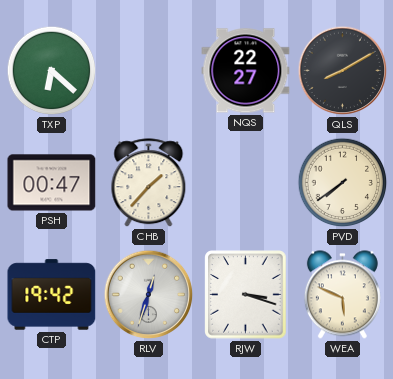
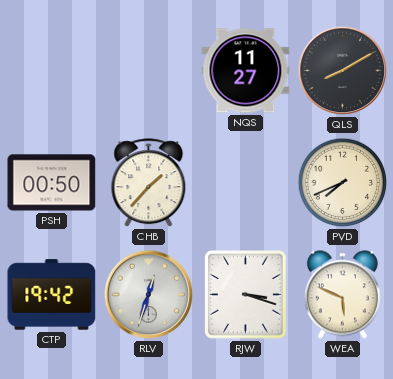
TXP: 6:22 -> none
NQS: 22:27 -> 11:27
PSH: 00:47 -> 00:50
PVD: 7:39 -> 7:41
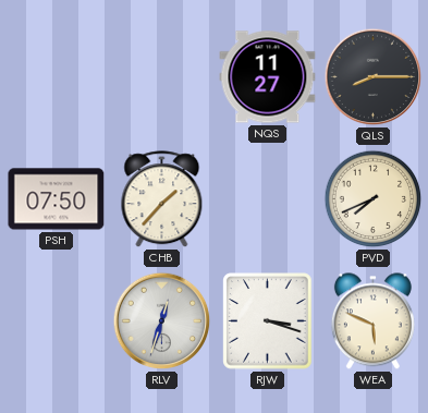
QLS: 8:10 -> 8:15
PSH: 00:50 -> 07:50
CTP: 19:42 -> none
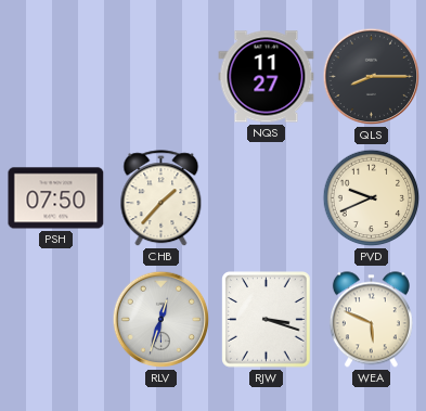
PVD: 7:41 -> 9:41
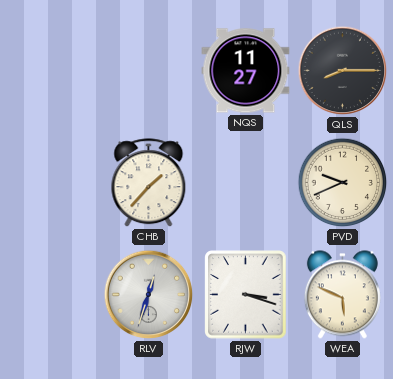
PSH: 07:50 -> none
